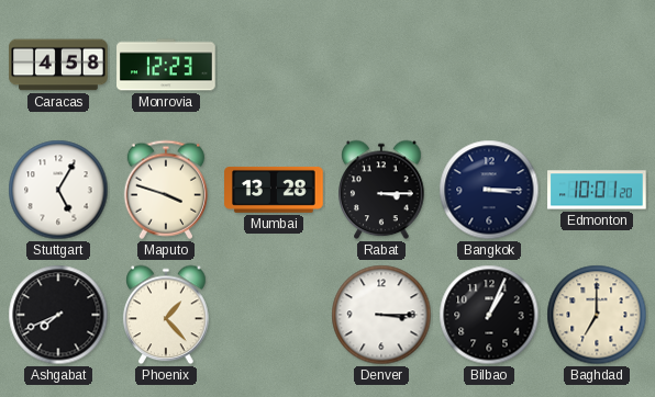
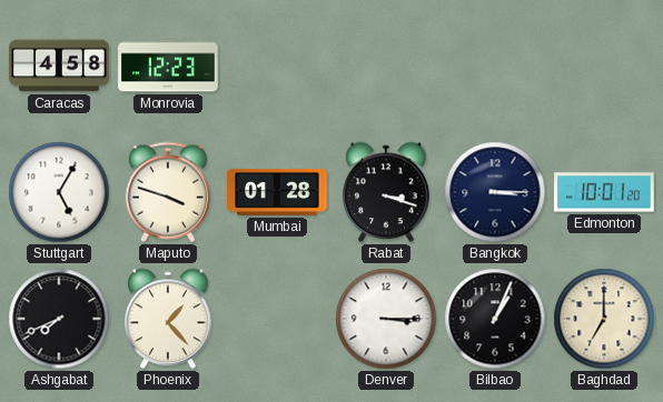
Mumbai: 13:28 -> 01:28
Rabat: 3:15 -> 3:18
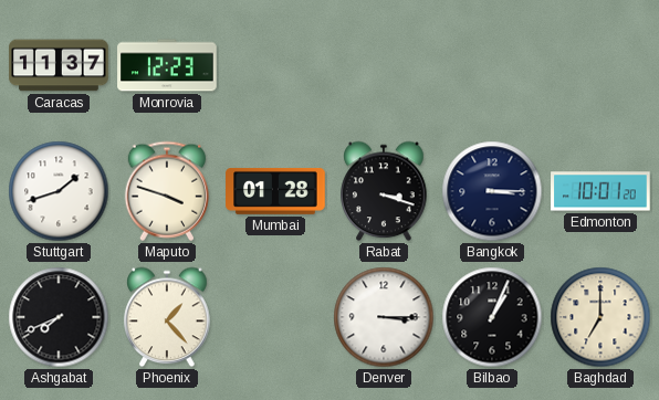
Caracas: 4:58 -> 11:37
Stuttgart: 5:05 -> 1:42
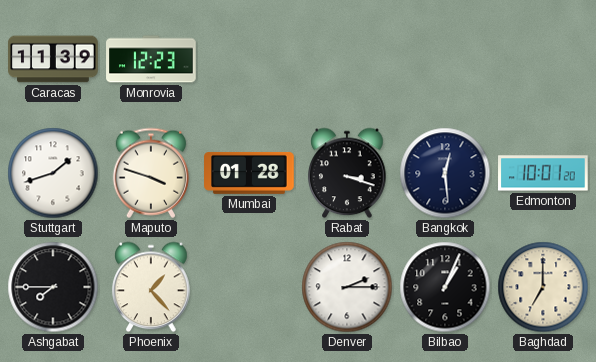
Caracas: 11:37 -> 11:39
Bangkok: 3:15 -> 12:29
Ashgabat: 7:41 -> 7:45
Denver: 3:15 -> 2:15
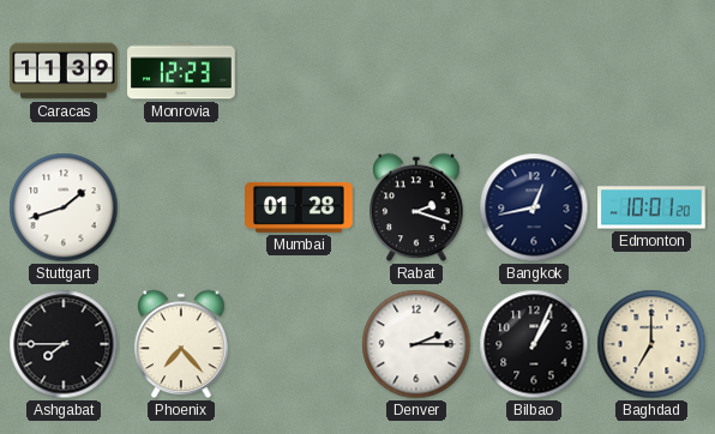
Maputo: 3:48 -> none
Rabat: 3:18 -> 2:18
Bangkok: 12:29 -> 12:43
Phoenix: 1:23 -> 7:23
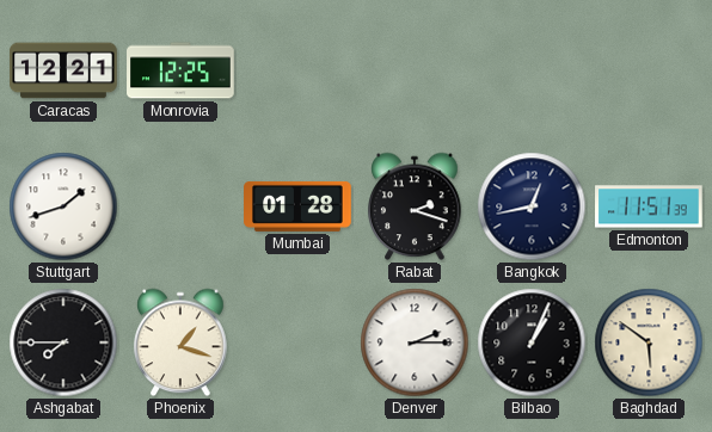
Caracas: 11:39 -> 12:21
Monrovia: 12:23 -> 12:25
Edmonton: 10:01 -> 11:51
Phoenix: 7:23 -> 1:18
Baghdad: 7:00 -> 5:51
